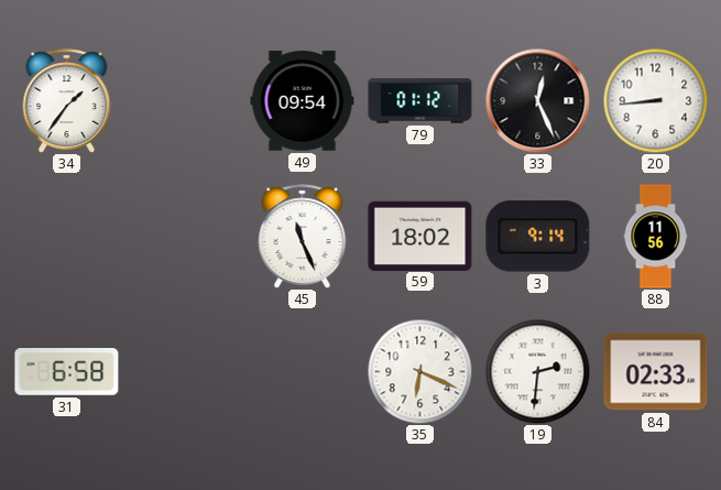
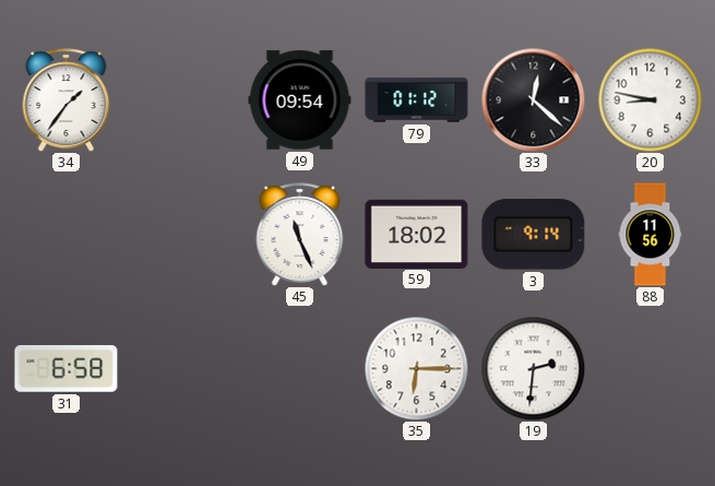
33: 12:26 -> 12:22
20: 8:44 -> 8:47
35: 6:19 -> 6:15
84: 02:33 -> none
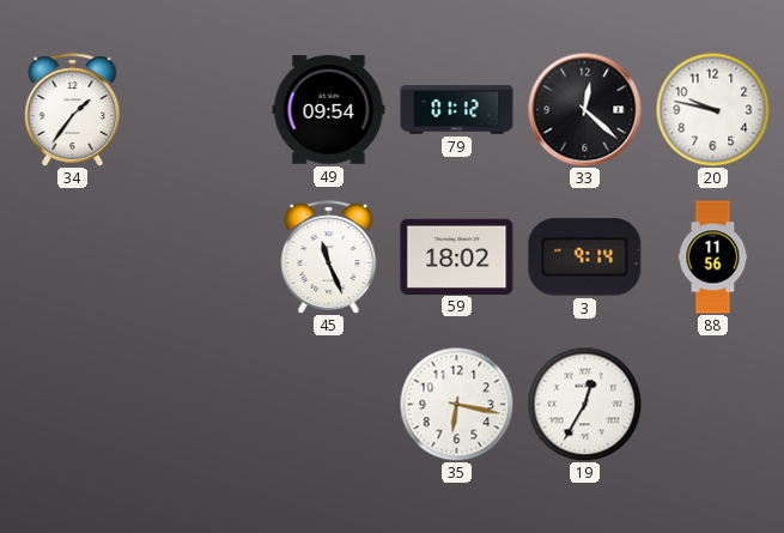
20: 8:47 -> 9:47
31: 6:58 -> none
35: 6:15 -> 6:17
19: 2:31 -> 12:35
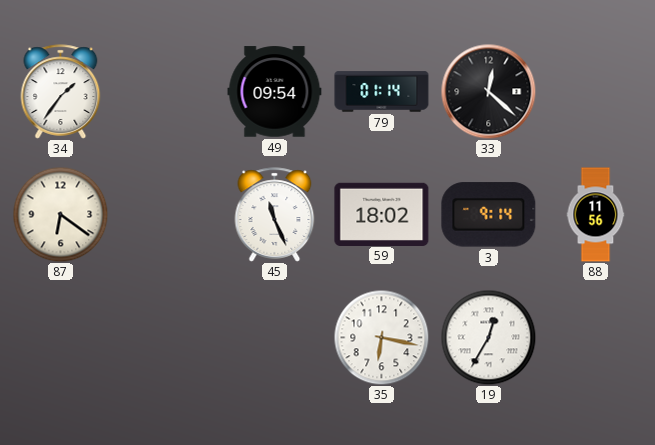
79: 01:12 -> 01:14
20: 9:47 -> none
87: none -> 6:21
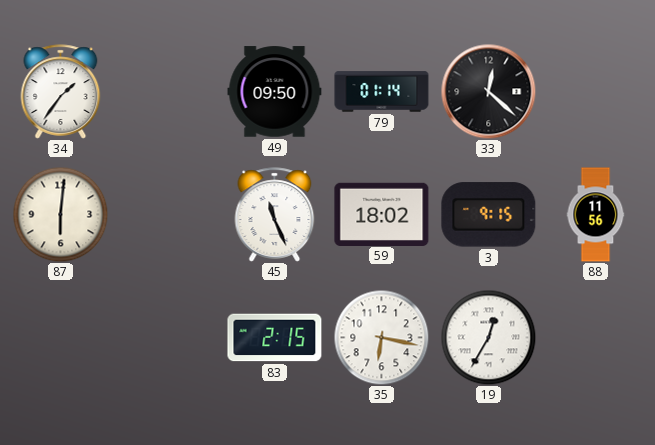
49: 09:54 -> 09:50
87: 6:21 -> 6:01
3: 9:14 -> 9:15
83: none -> 2:15
